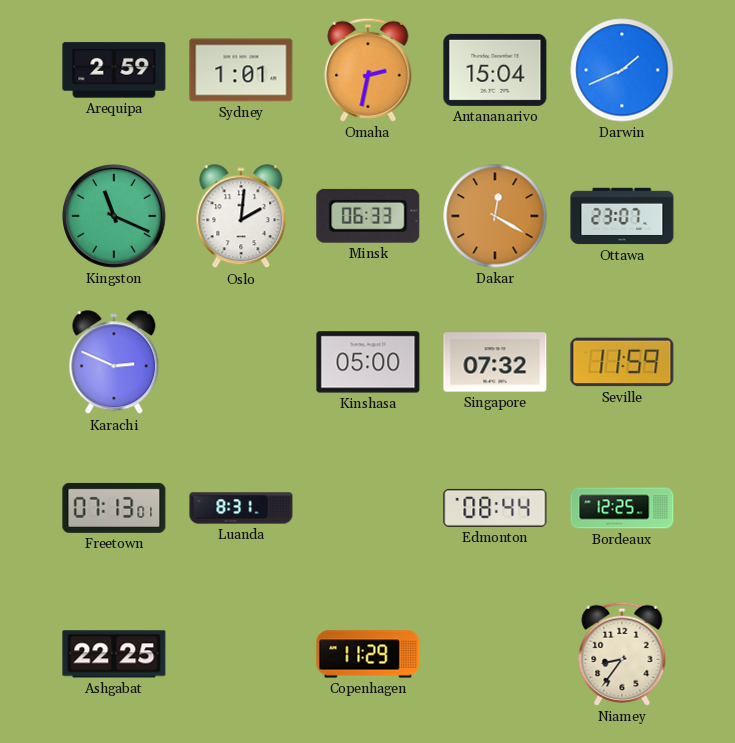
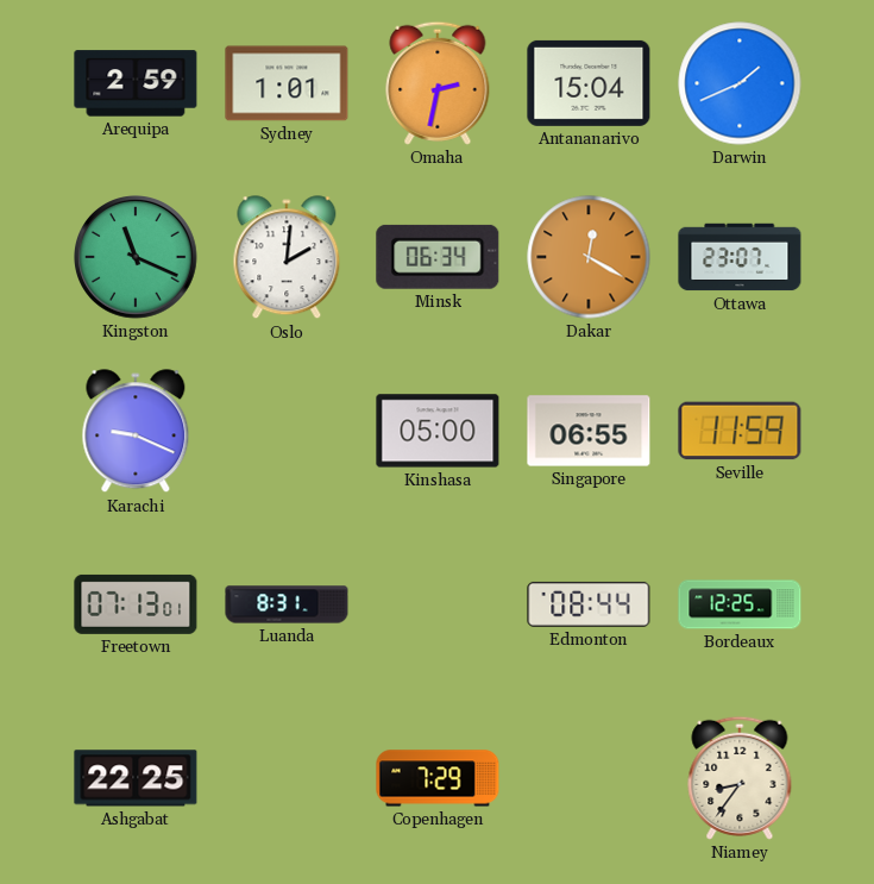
Minsk: 06:33 -> 06:34
Karachi: 2:49 -> 9:19
Singapore: 07:32 -> 06:55
Copenhagen: 11:29 -> 7:29
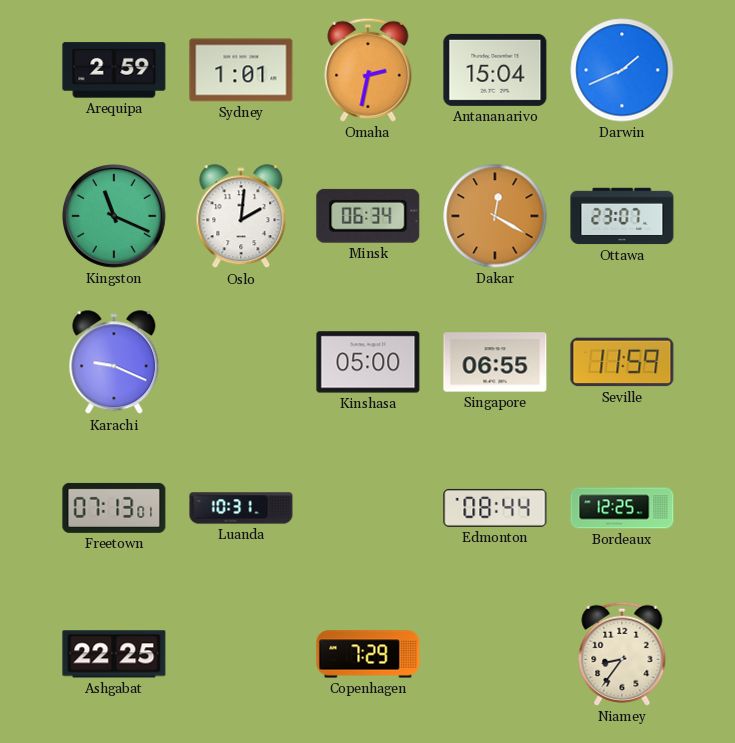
Luanda: 8:31 -> 10:31
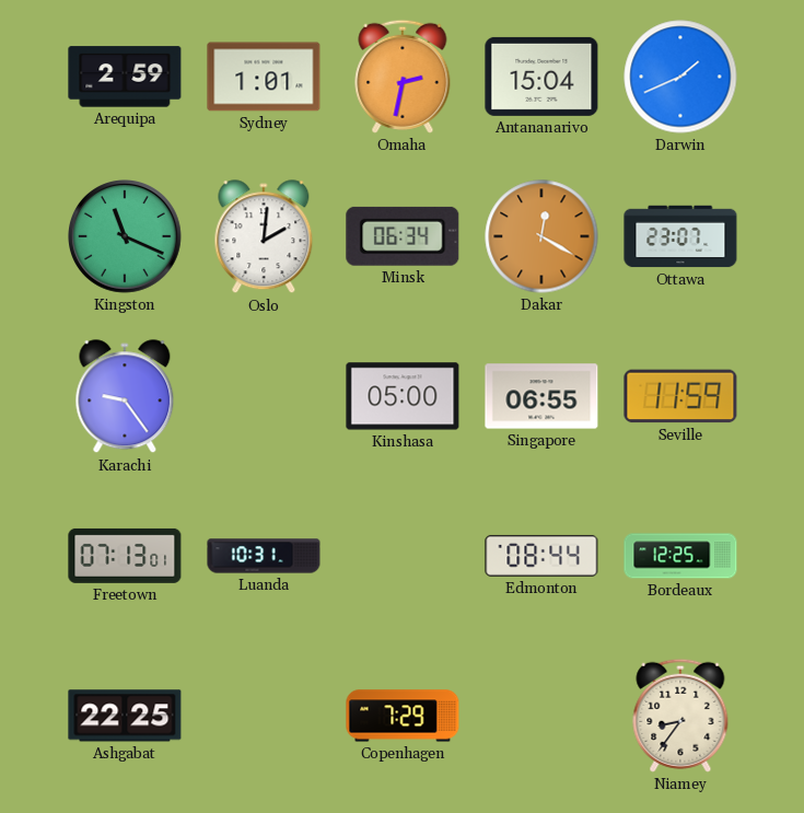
Karachi: 9:19 -> 9:24
